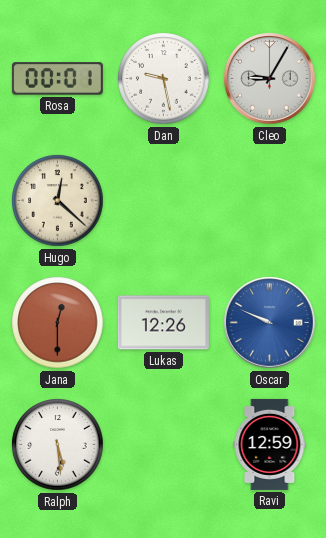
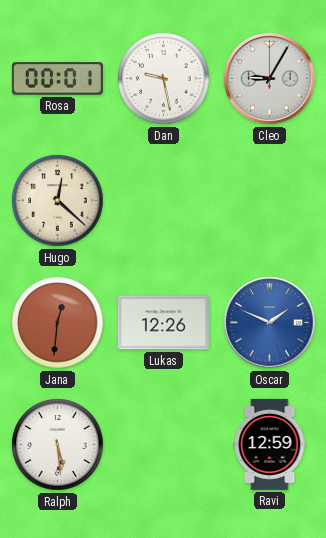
Jana: 12:30 -> 12:31
Oscar: 9:49 -> 1:49
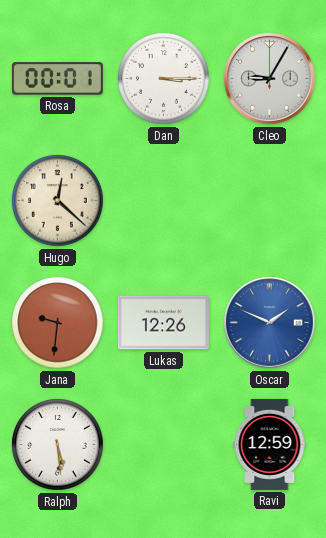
Dan: 9:28 -> 3:15
Jana: 12:31 -> 9:31
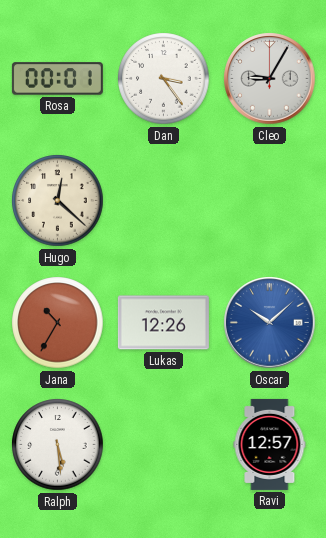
Dan: 3:15 -> 3:24
Jana: 9:31 -> 10:35
Oscar: 1:49 -> 10:08
Ravi: 12:59 -> 12:57
